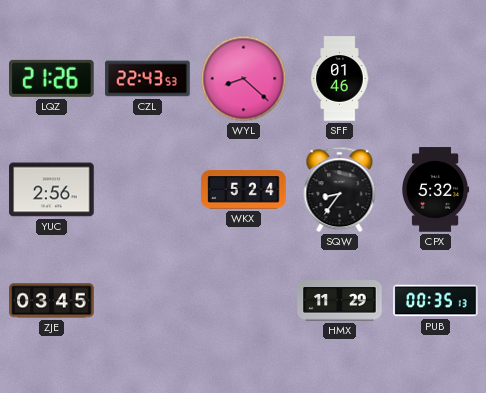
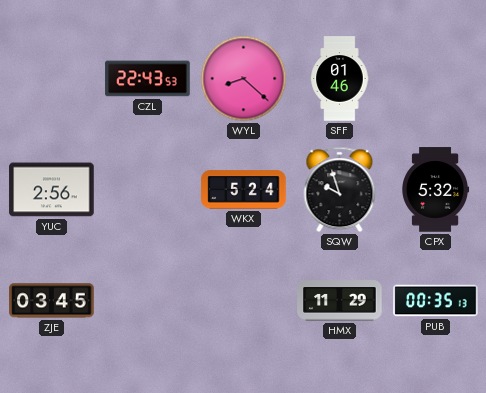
LQZ: 21:26 -> none
SQW: 8:36 -> 9:57
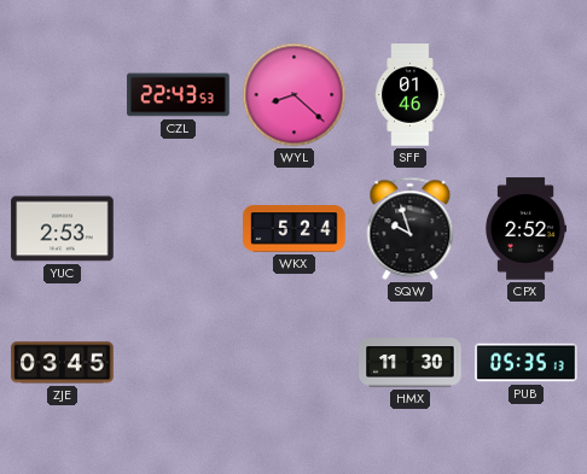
YUC: 2:56 -> 2:53
CPX: 5:32 -> 2:52
HMX: 11:29 -> 11:30
PUB: 00:35 -> 05:35
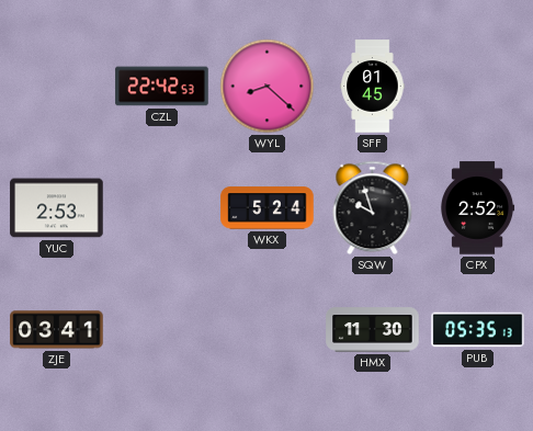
CZL: 22:43 -> 22:42
SFF: 01:46 -> 01:45
ZJE: 03:45 -> 03:41
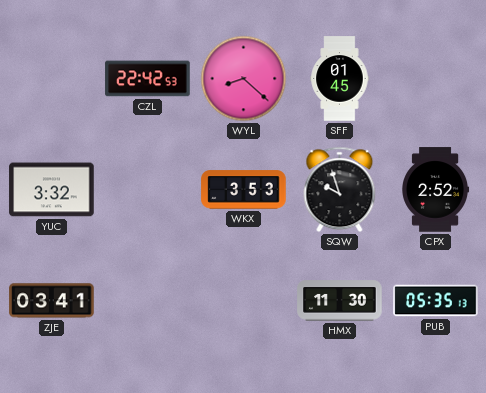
YUC: 2:53 -> 3:32
WKX: 5:24 -> 3:53
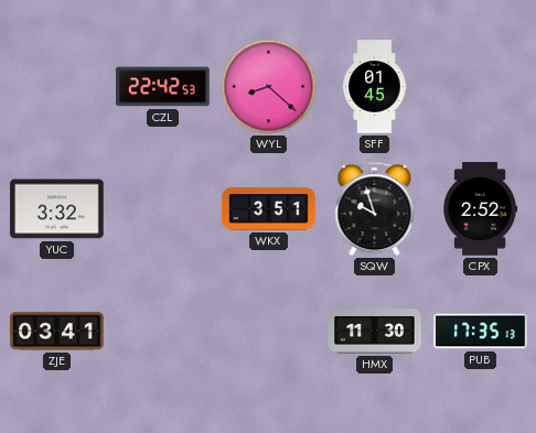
WKX: 3:53 -> 3:51
PUB: 05:35 -> 17:35
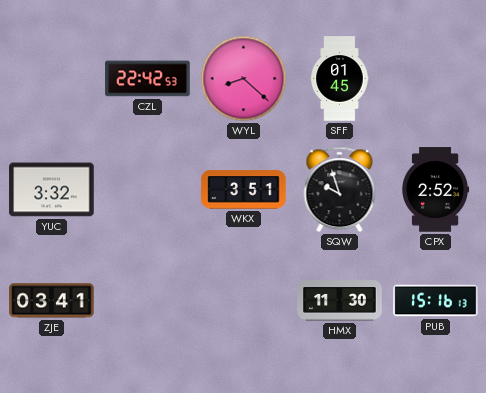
PUB: 17:35 -> 15:16
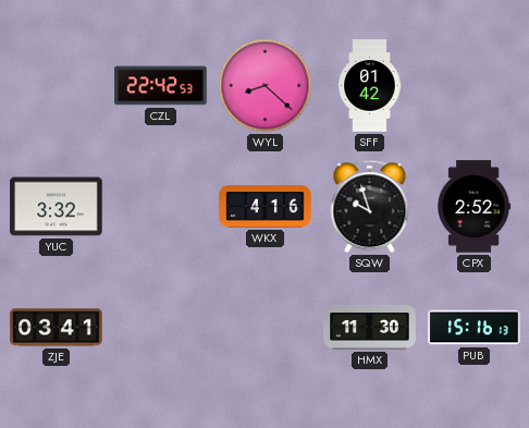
SFF: 01:45 -> 01:42
WKX: 3:51 -> 4:16
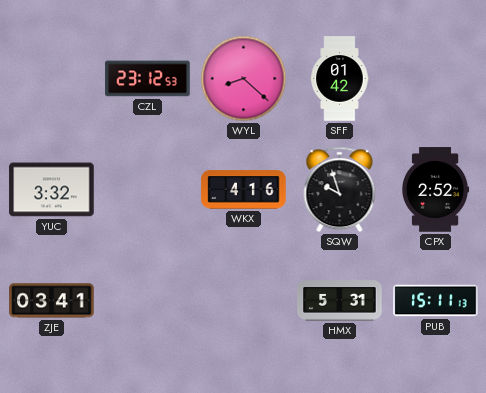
CZL: 22:42 -> 23:12
HMX: 11:30 -> 5:31
PUB: 15:16 -> 15:11
